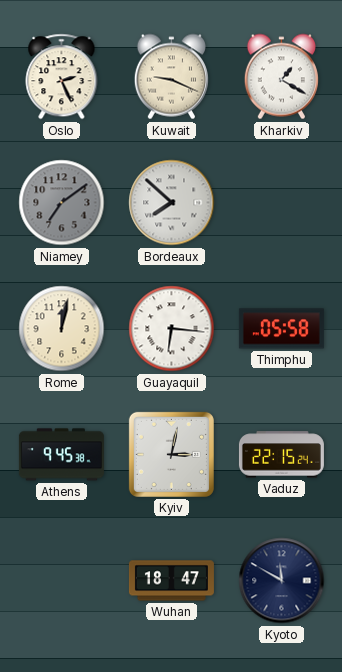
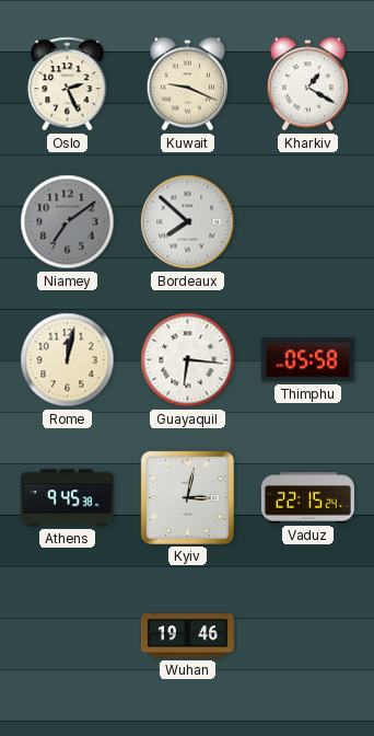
Wuhan: 18:47 -> 19:46
Kyoto: 11:50 -> none
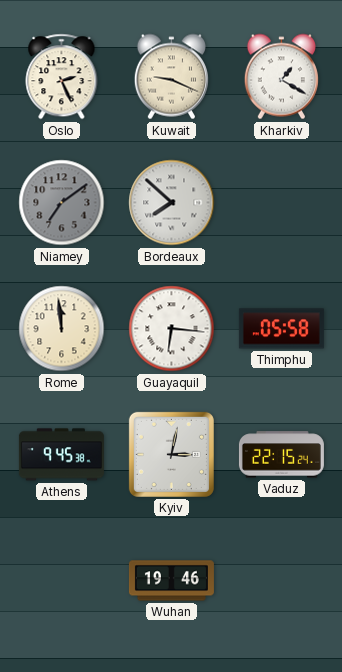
Rome: 12:02 -> 11:59
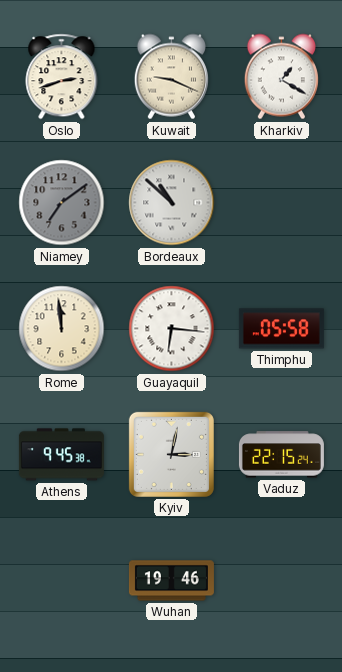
Oslo: 2:26 -> 2:42
Bordeaux: 7:52 -> 10:52
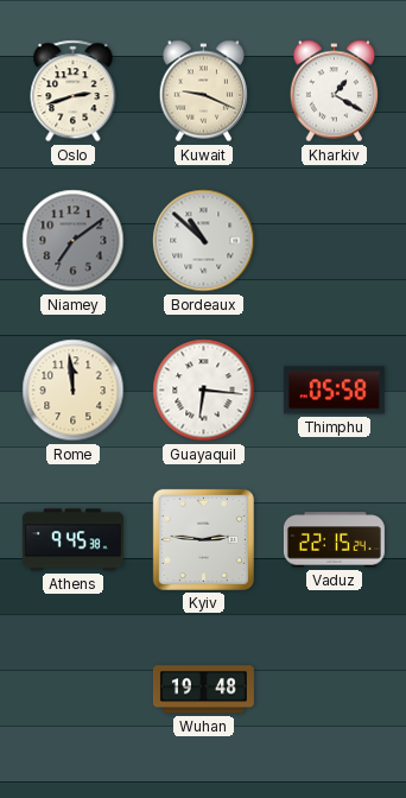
Kyiv: 3:02 -> 2:46
Wuhan: 19:46 -> 19:48
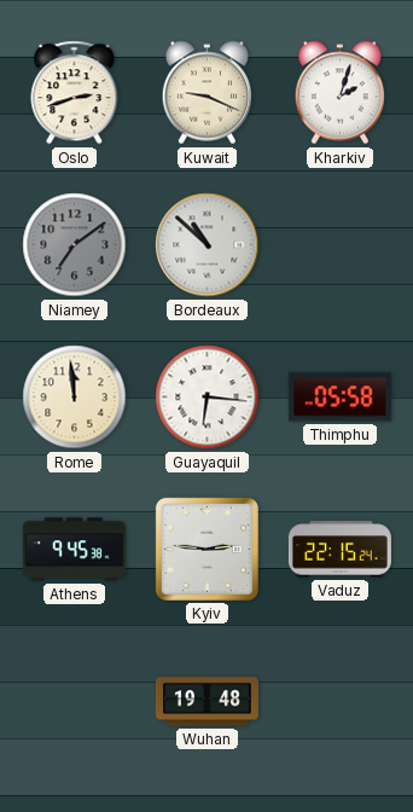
Kharkiv: 1:20 -> 2:03
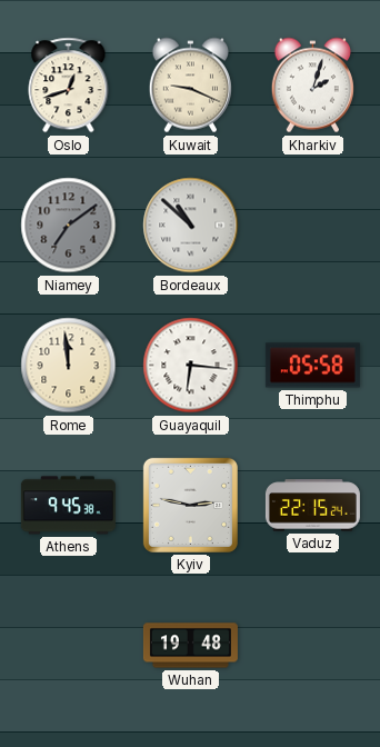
Oslo: 2:42 -> 12:42
Kyiv: 2:46 -> 2:47
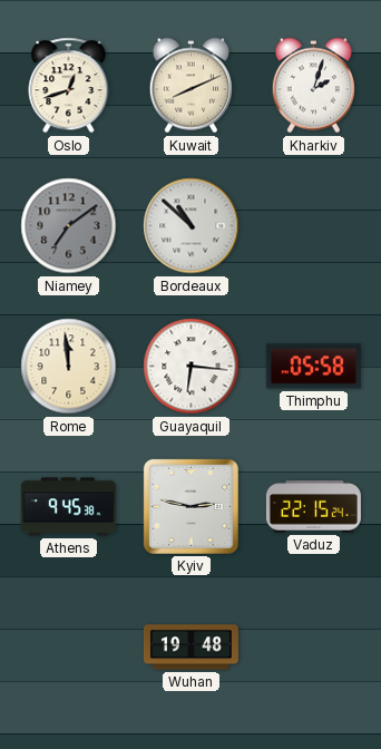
Kuwait: 9:19 -> 8:11
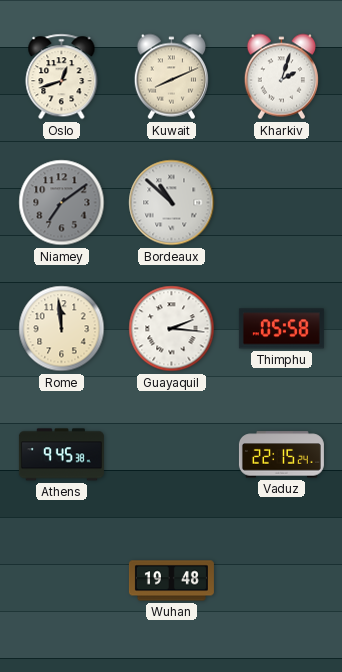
Guayaquil: 6:16 -> 2:16
Kyiv: 2:47 -> none
